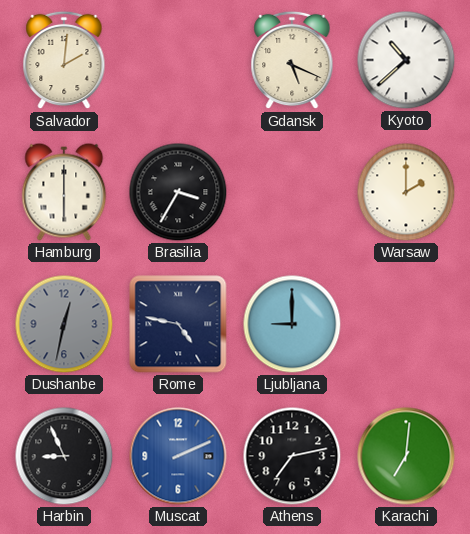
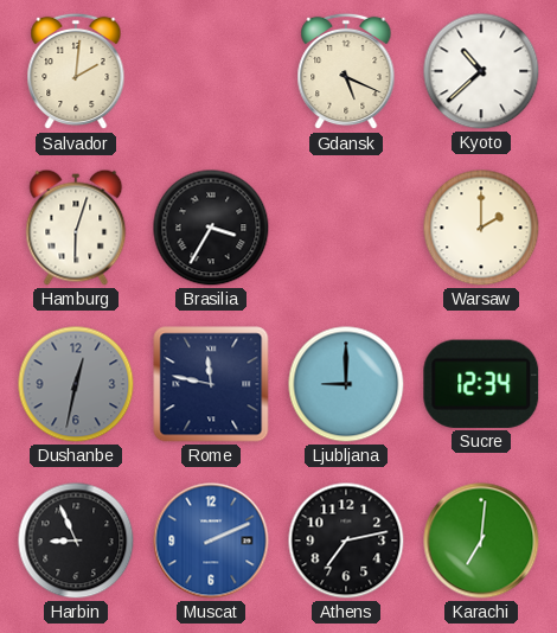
Hamburg: 6:00 -> 6:03
Rome: 4:47 -> 11:47
Sucre: none -> 12:34
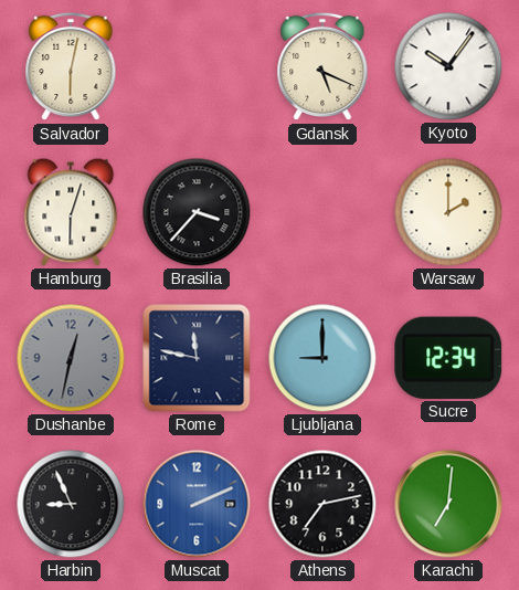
Salvador: 2:01 -> 6:02
Kyoto: 10:38 -> 10:06
Brasilia: 3:35 -> 3:37
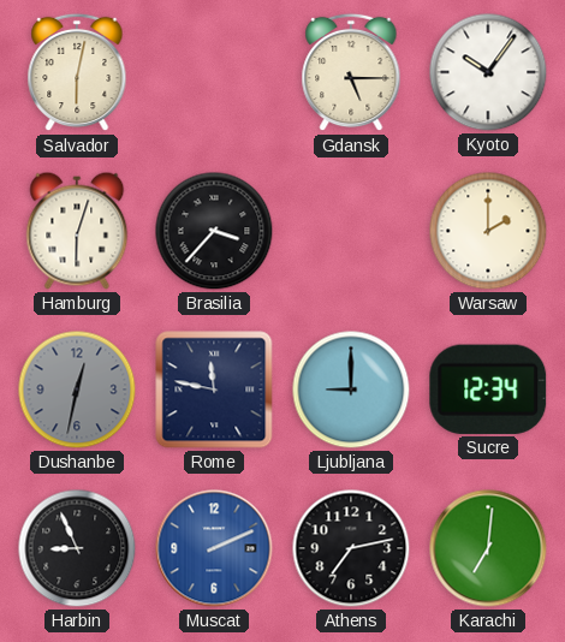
Gdansk: 5:19 -> 5:15
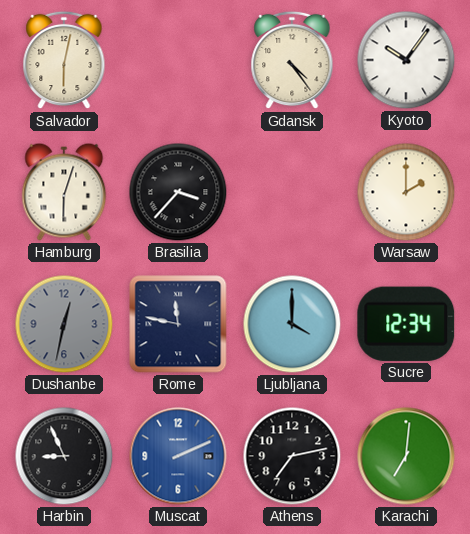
Gdansk: 5:15 -> 4:24
Ljubljana: 9:00 -> 4:00
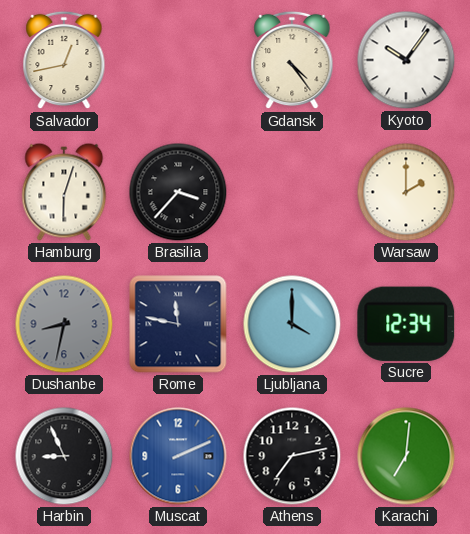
Salvador: 6:02 -> 12:43
Dushanbe: 12:32 -> 8:32
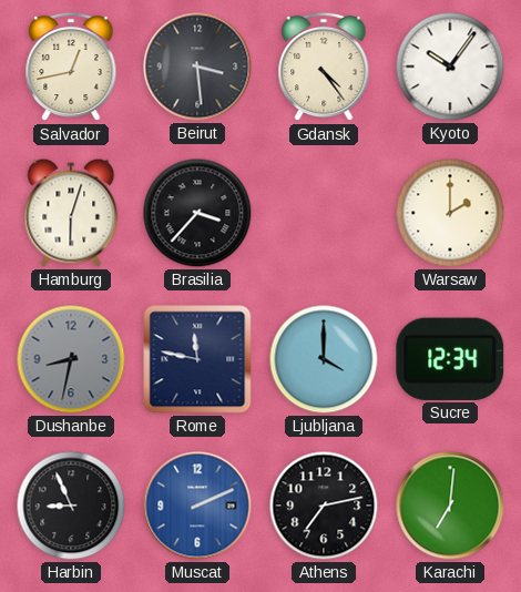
Beirut: none -> 3:29
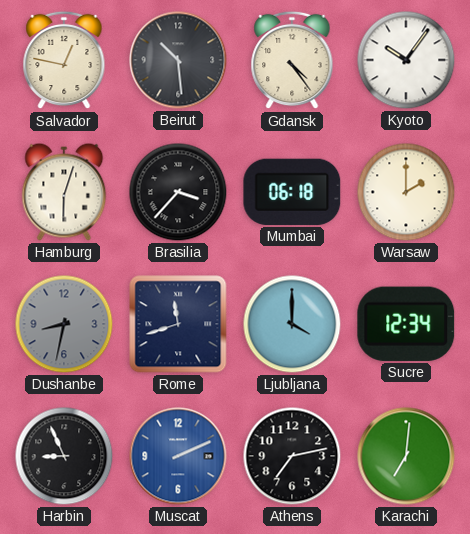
Salvador: 12:43 -> 12:47
Beirut: 3:29 -> 10:29
Mumbai: none -> 06:18
Rome: 11:47 -> 11:42
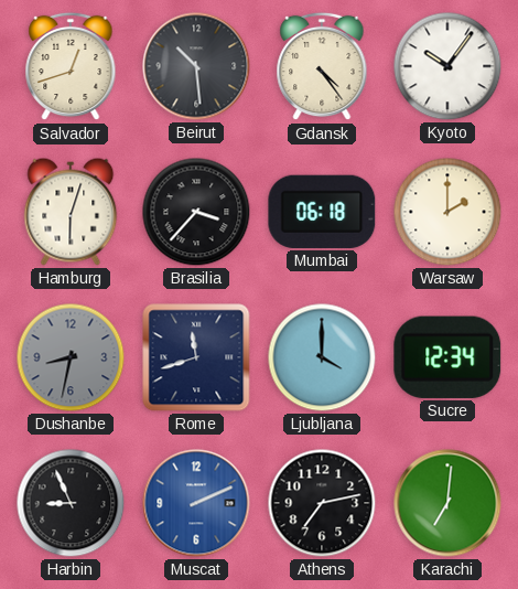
Salvador: 12:47 -> 12:42
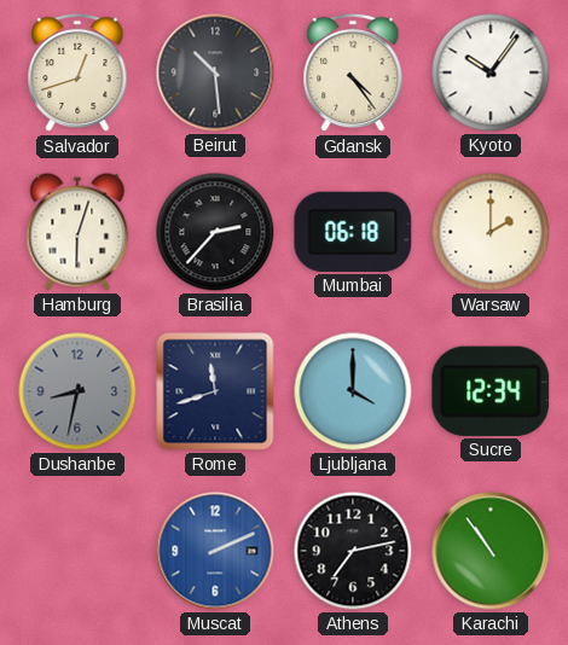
Brasilia: 3:37 -> 2:37
Harbin: 8:56 -> none
Karachi: 7:01 -> 10:54
